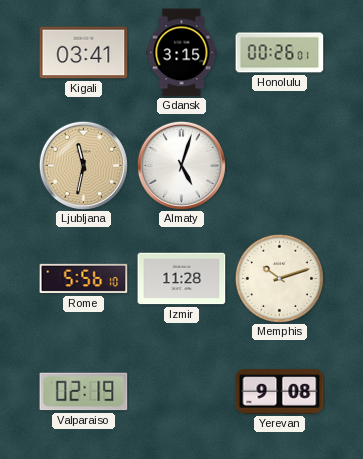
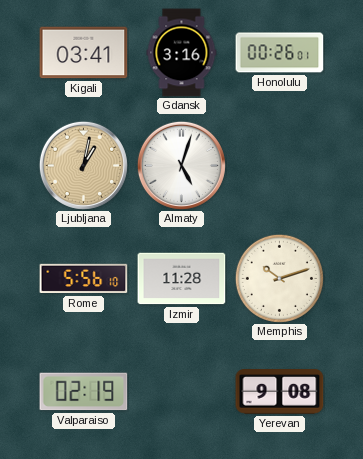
Gdansk: 3:15 -> 3:16
Ljubljana: 11:32 -> 1:02
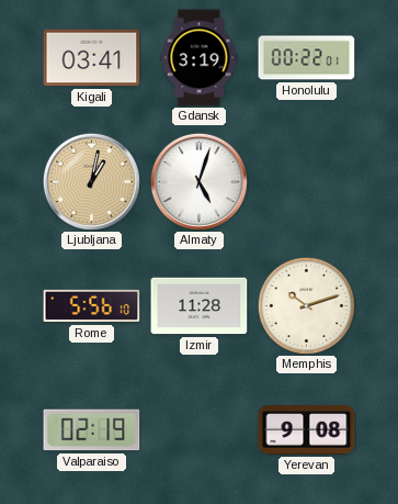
Gdansk: 3:16 -> 3:19
Honolulu: 00:26 -> 00:22
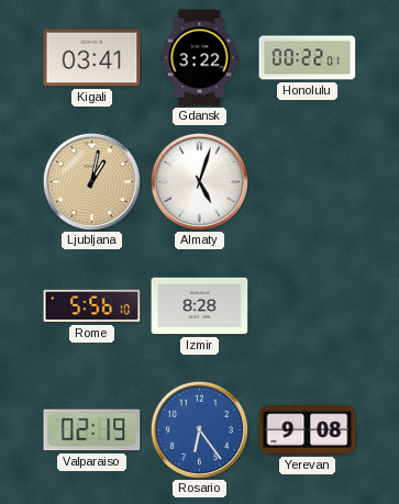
Gdansk: 3:19 -> 3:22
Izmir: 11:28 -> 8:28
Memphis: 10:12 -> none
Rosario: none -> 6:24
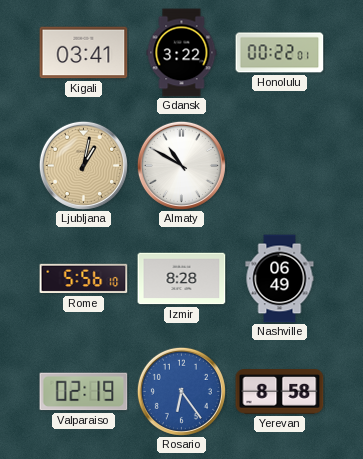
Almaty: 5:03 -> 10:50
Nashville: none -> 06:49
Yerevan: 9:08 -> 8:58
